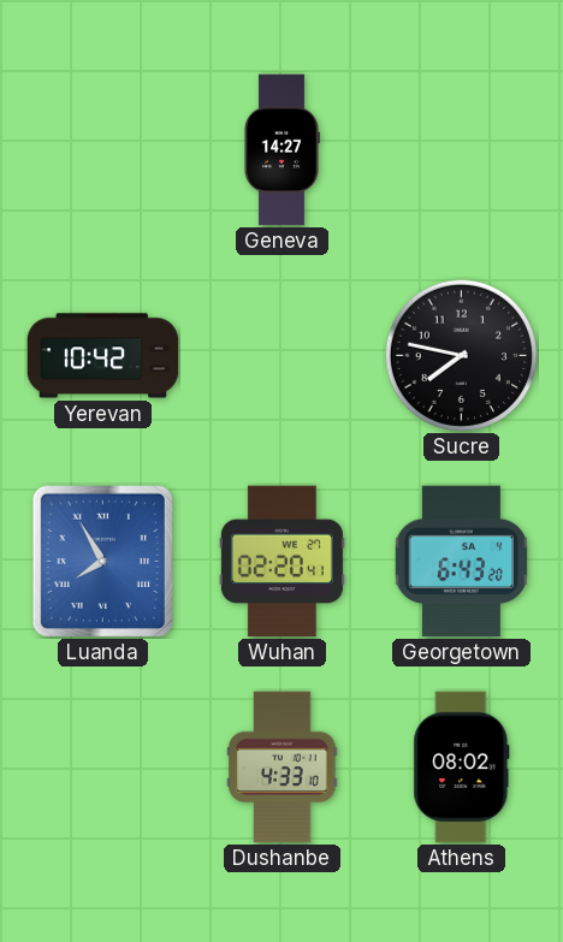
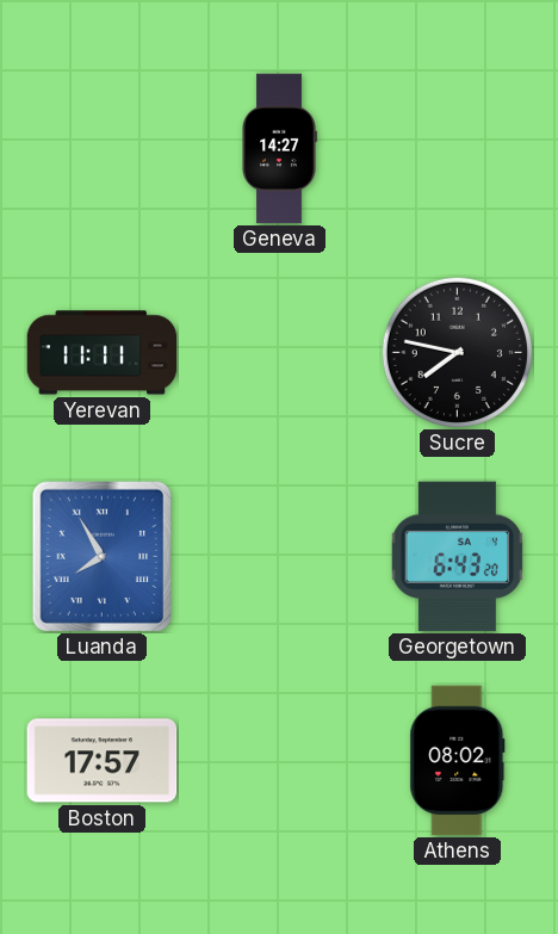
Yerevan: 10:42 -> 11:11
Wuhan: 02:20 -> none
Boston: none -> 17:57
Dushanbe: 4:33 -> none
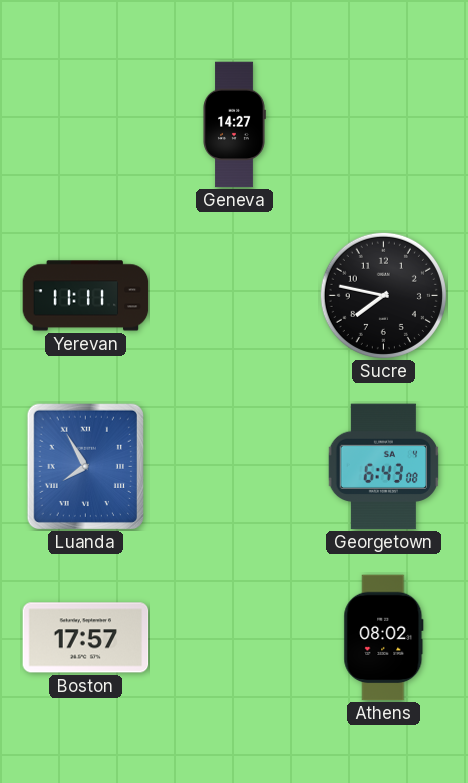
Georgetown: 6:43:20 -> 6:43:08
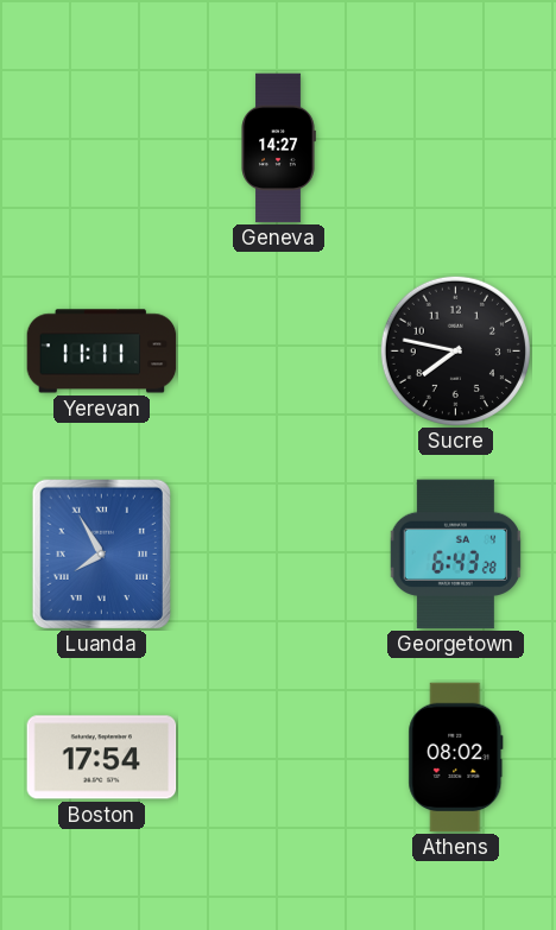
Georgetown: 6:43:08 -> 6:43:28
Boston: 17:57 -> 17:54
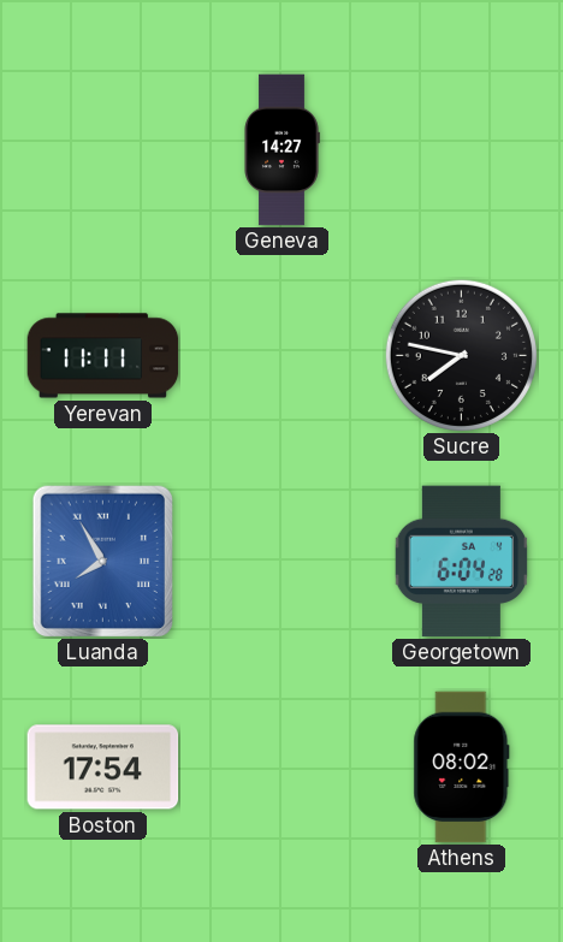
Georgetown: 6:43 -> 6:04
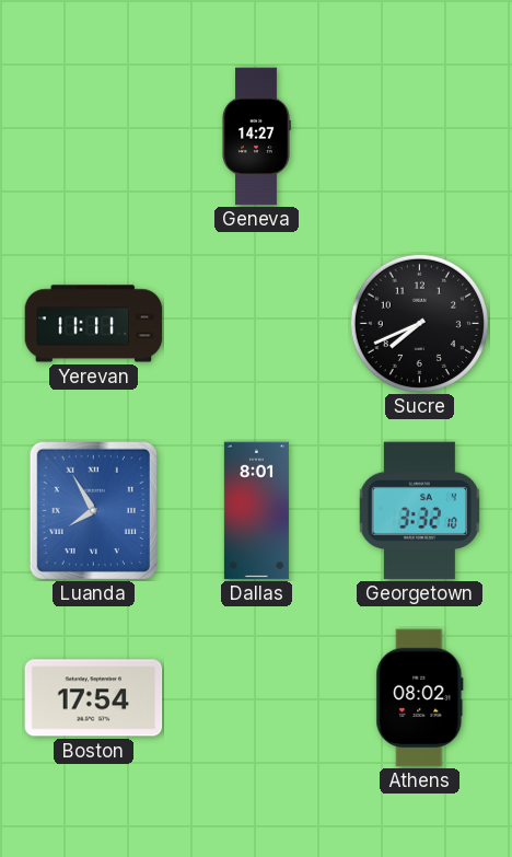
Sucre: 7:47 -> 7:41
Dallas: none -> 8:01
Georgetown: 6:04 -> 3:32
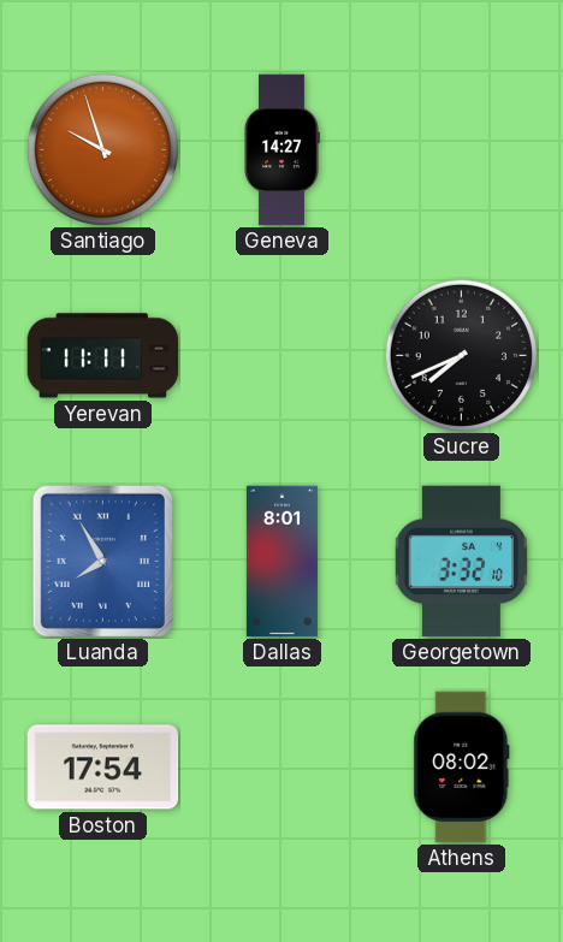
Santiago: none -> 9:57
